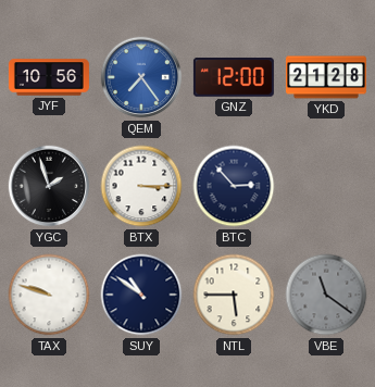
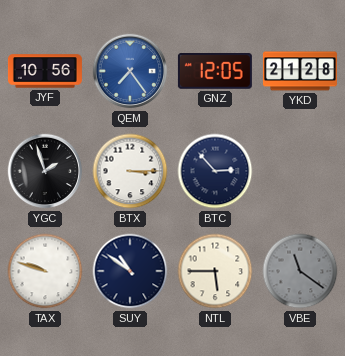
GNZ: 12:00 -> 12:05
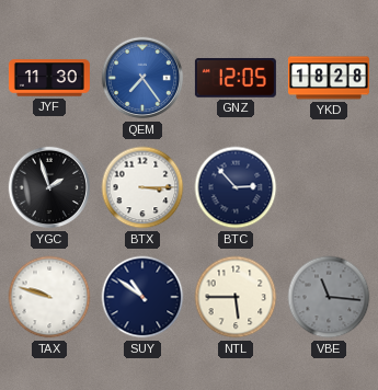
JYF: 10:56 -> 11:30
YKD: 21:28 -> 18:28
VBE: 11:21 -> 11:16
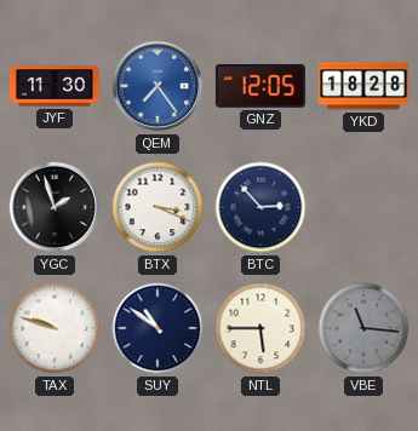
BTX: 3:15 -> 3:19
